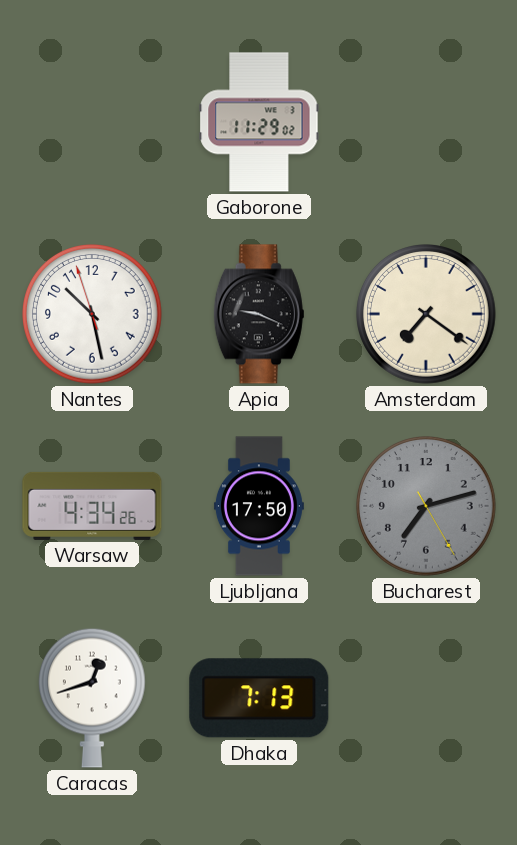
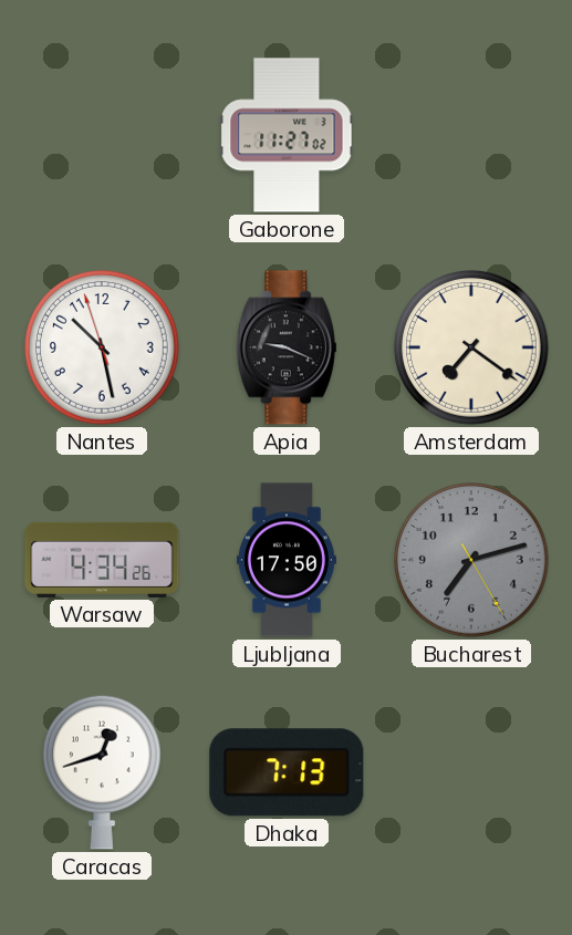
Gaborone: 11:29 -> 11:27
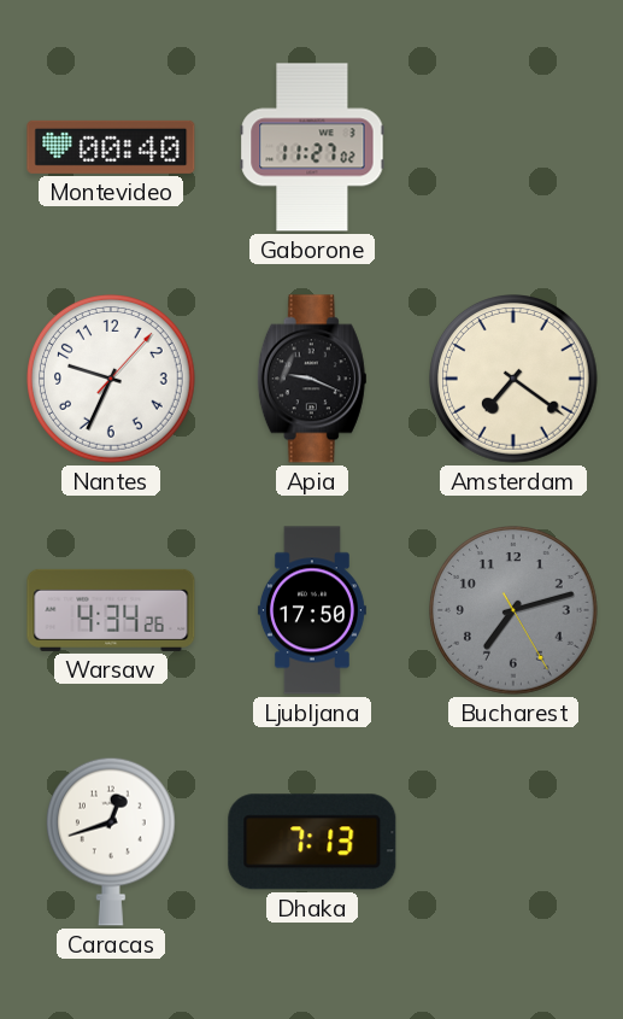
Montevideo: none -> 00:40
Nantes: 10:27 -> 9:34
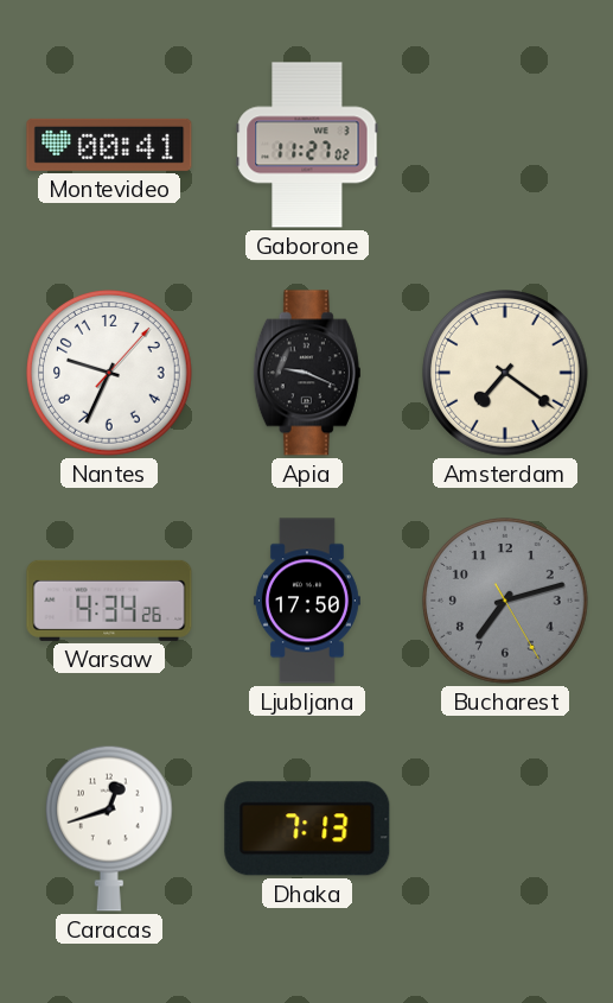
Montevideo: 00:40 -> 00:41
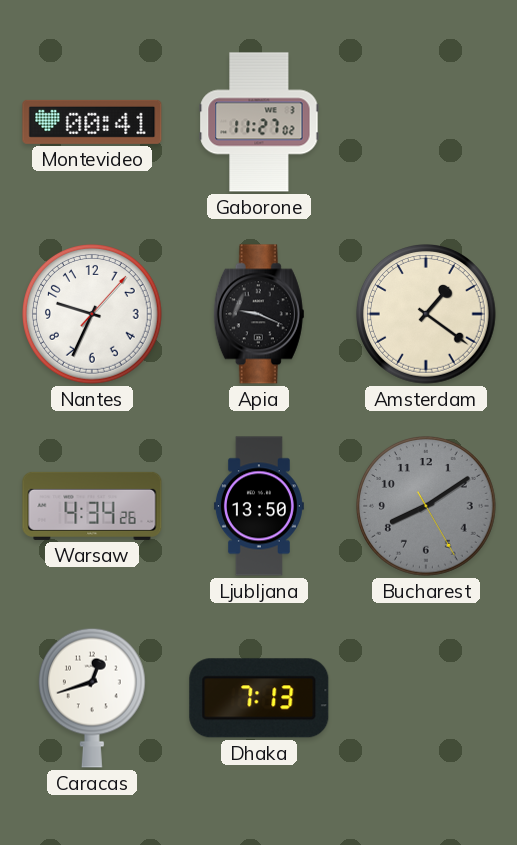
Amsterdam: 7:21 -> 1:21
Ljubljana: 17:50 -> 13:50
Bucharest: 7:12 -> 8:09
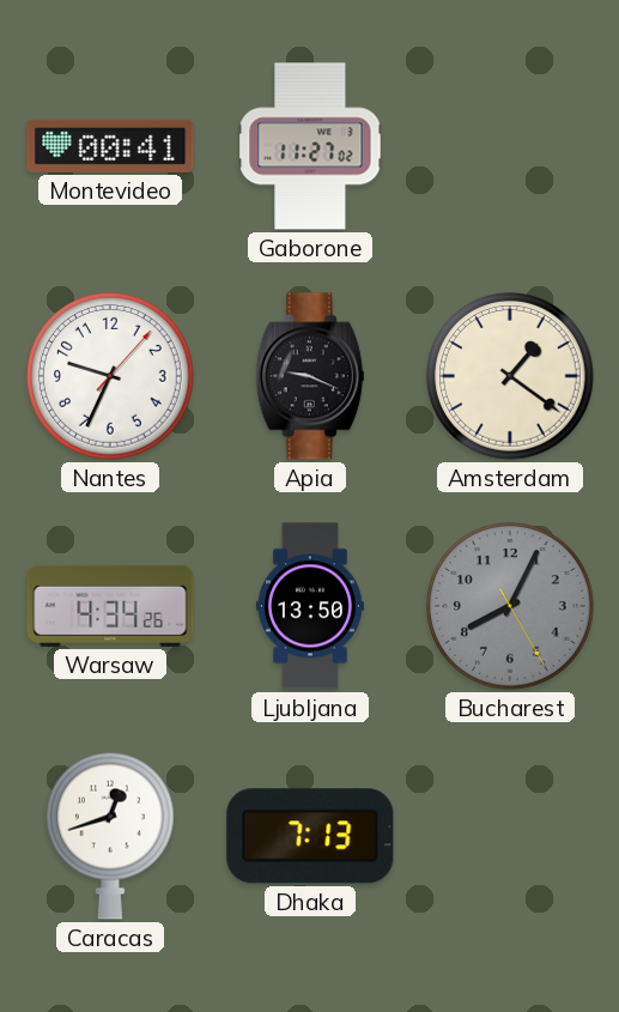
Bucharest: 8:09 -> 8:04
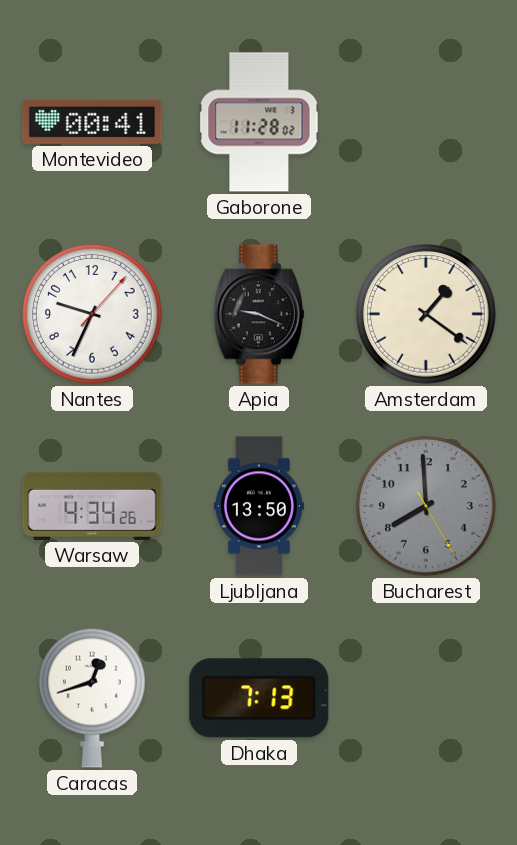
Gaborone: 11:27 -> 11:28
Bucharest: 8:04 -> 7:59
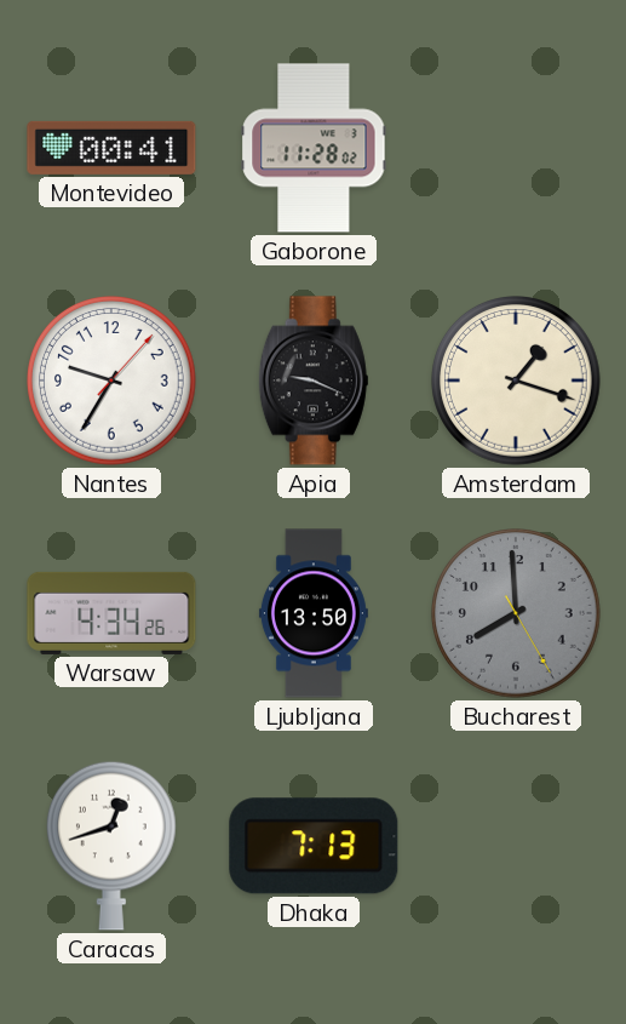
Nantes: 9:34 -> 9:35
Amsterdam: 1:21 -> 1:18
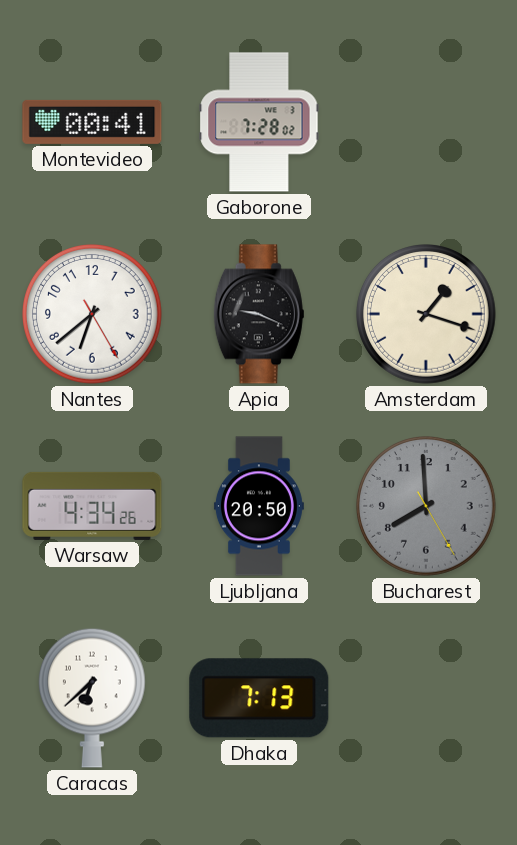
Gaborone: 11:28 -> 7:28
Nantes: 9:35 -> 6:38
Ljubljana: 13:50 -> 20:50
Caracas: 12:42 -> 6:38
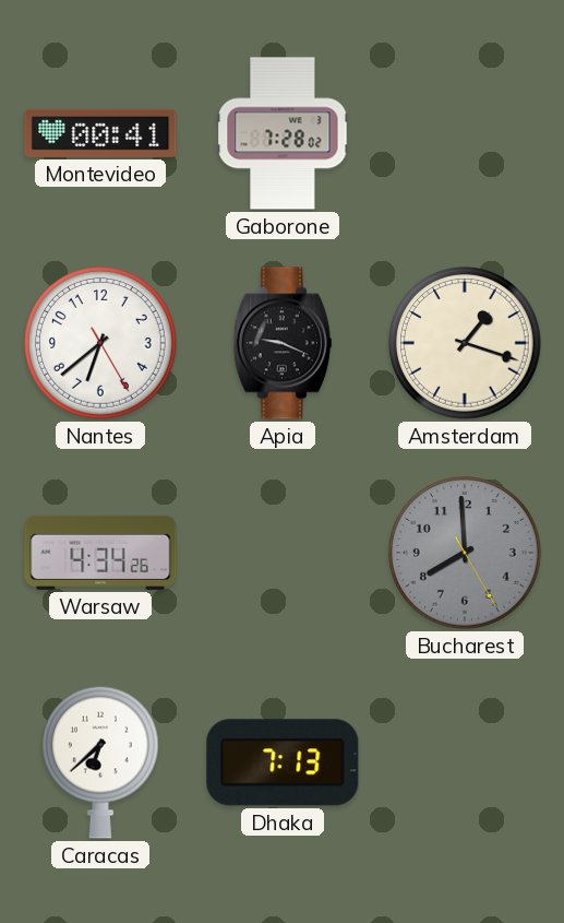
Ljubljana: 20:50 -> none
